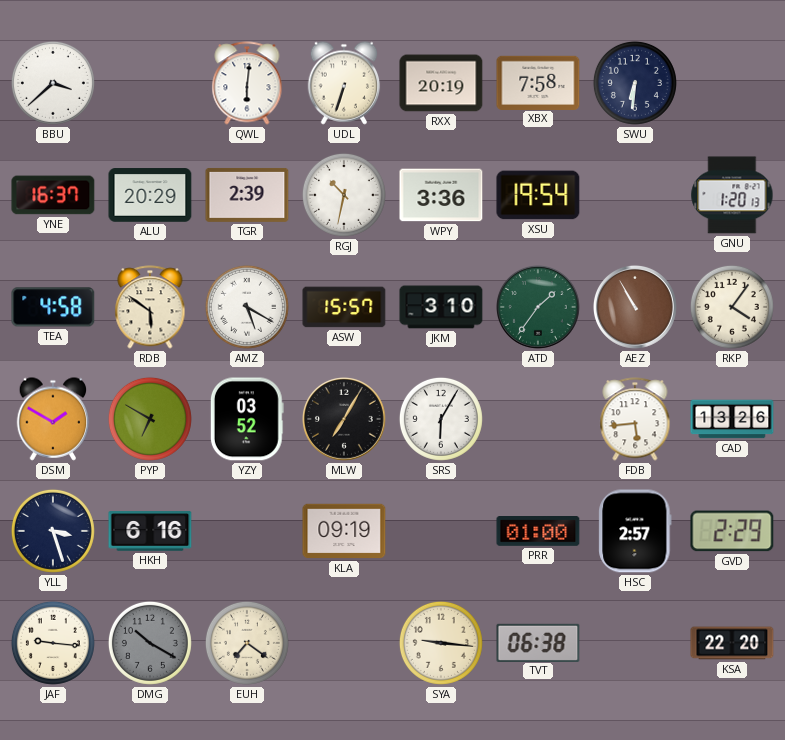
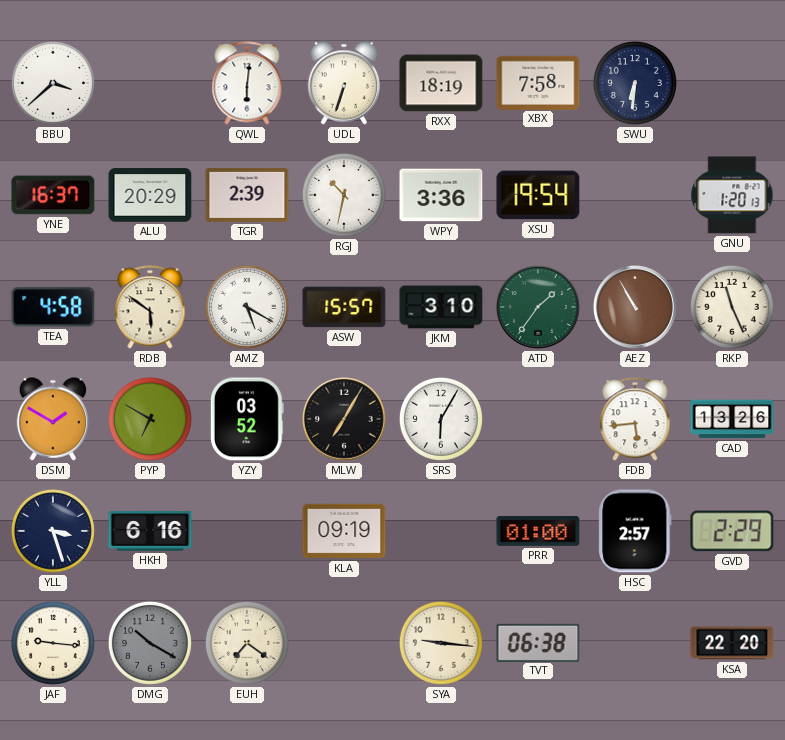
RXX: 20:19 -> 18:19
RKP: 4:06 -> 11:26
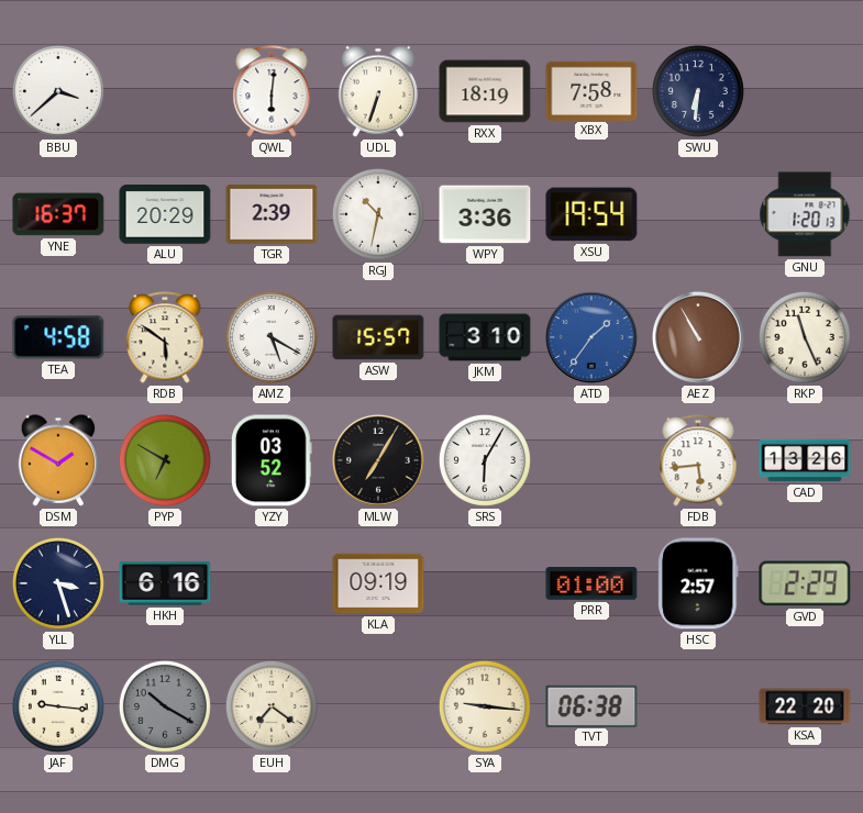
ATD dial: green -> blue
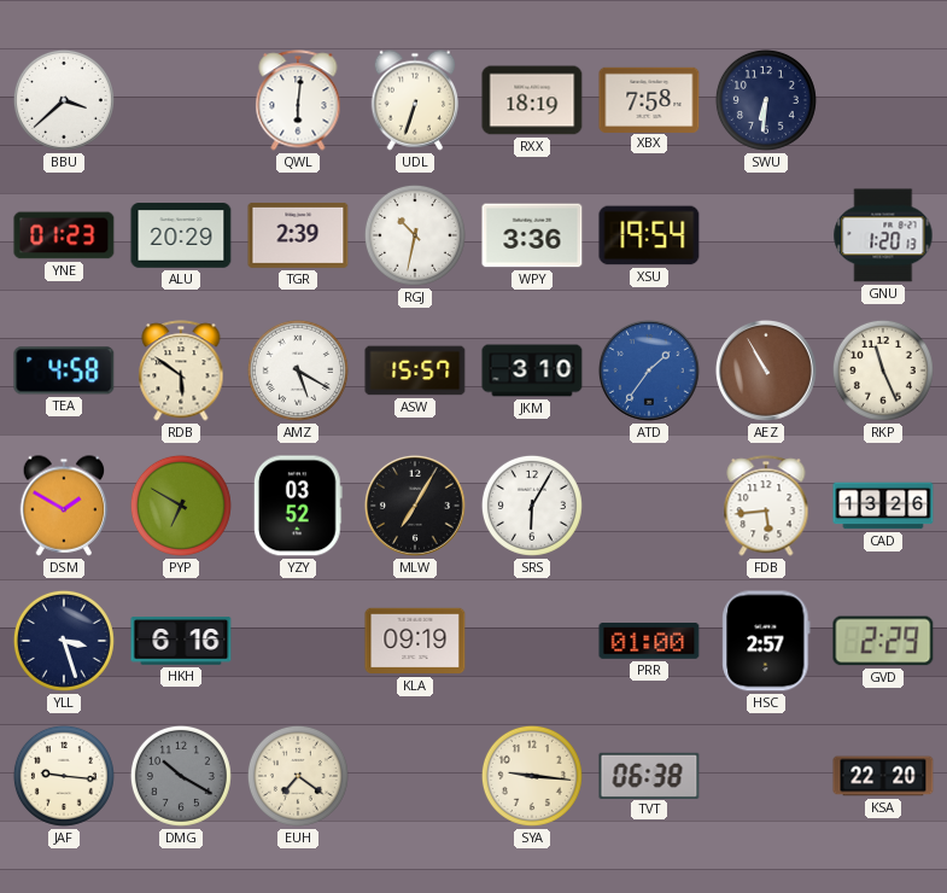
YNE: 16:37 -> 01:23
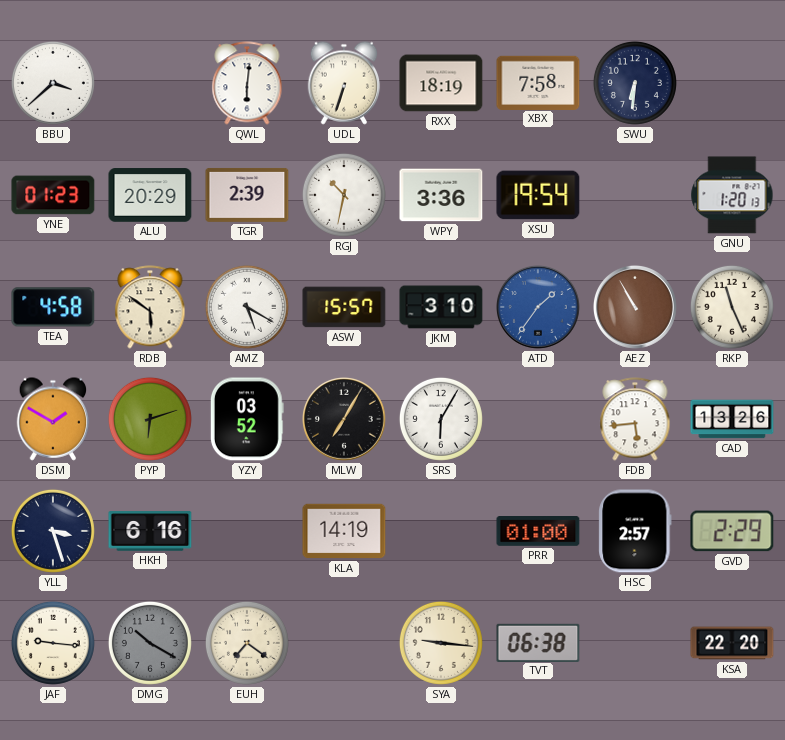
PYP: 6:50 -> 6:12
KLA: 09:19 -> 14:19
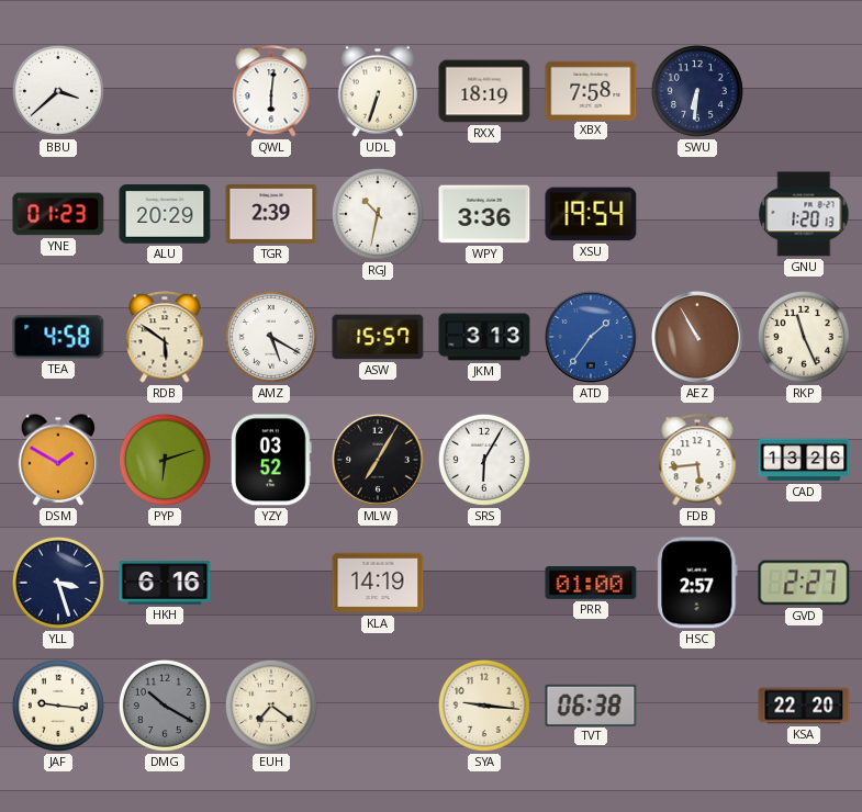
JKM: 3:10 -> 3:13
GVD: 2:29 -> 2:27
